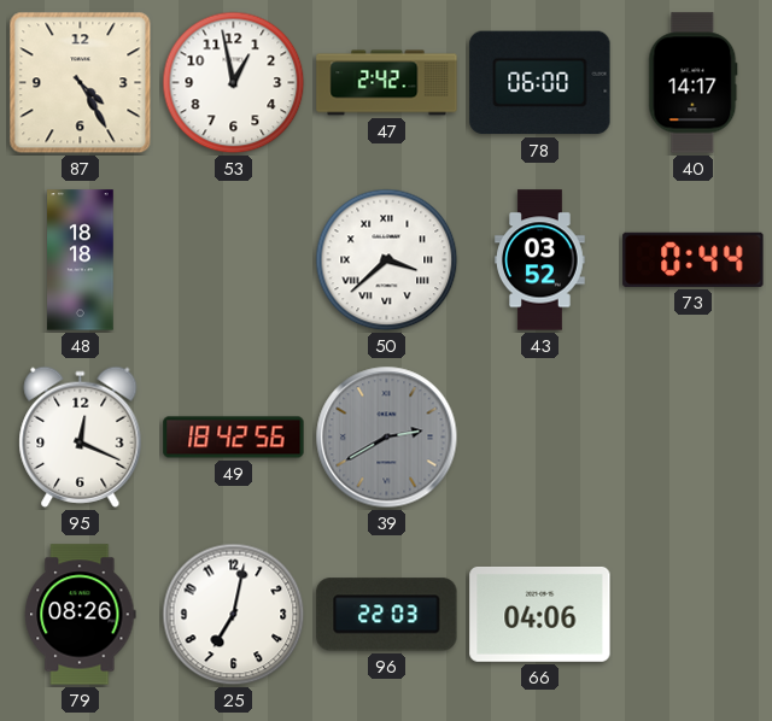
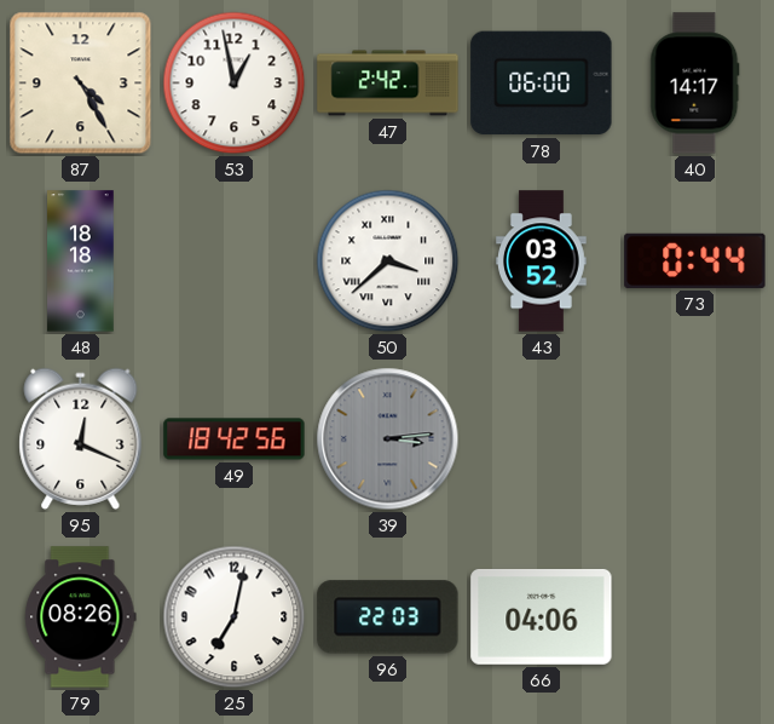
39: 2:40 -> 3:14
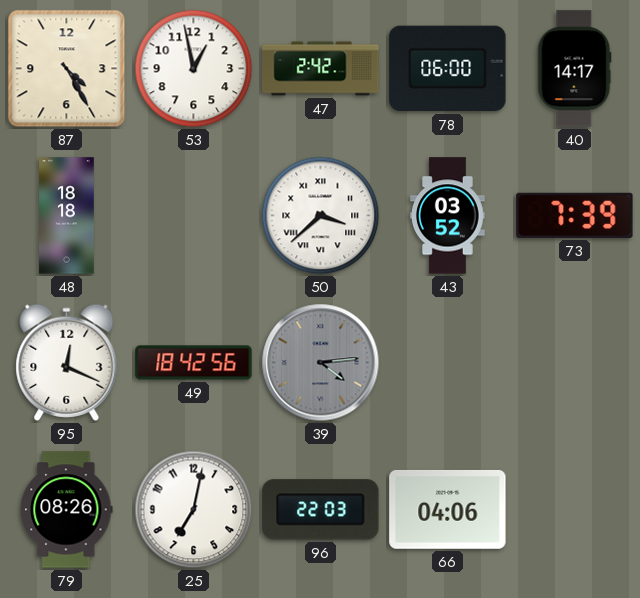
73: 0:44 -> 7:39
39: 3:14 -> 4:14
